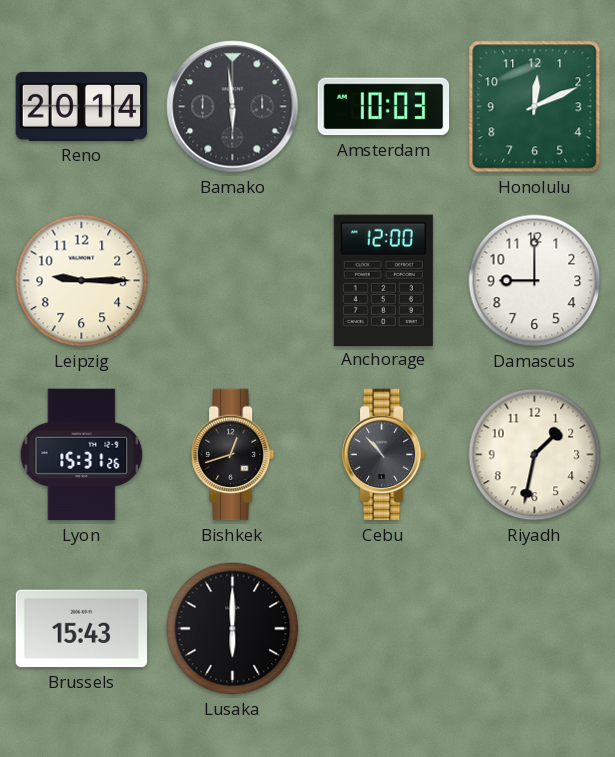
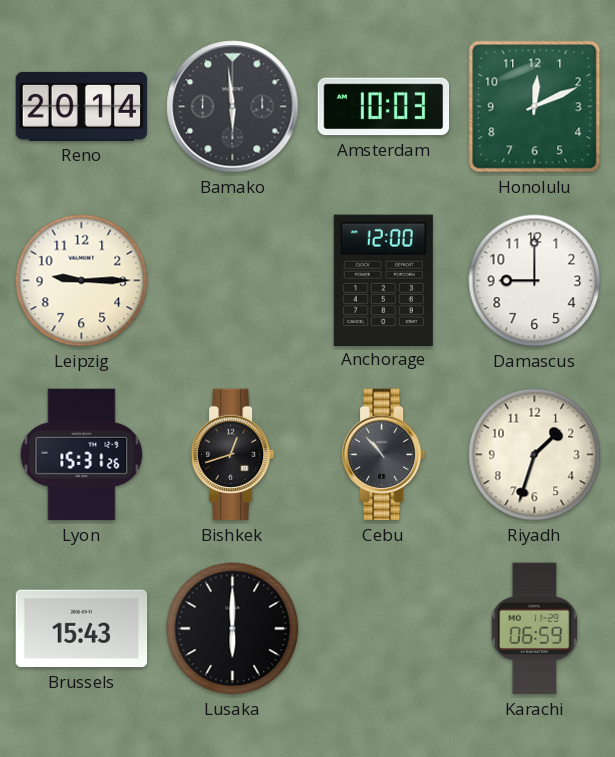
Riyadh: 1:32 -> 1:33
Karachi: none -> 06:59
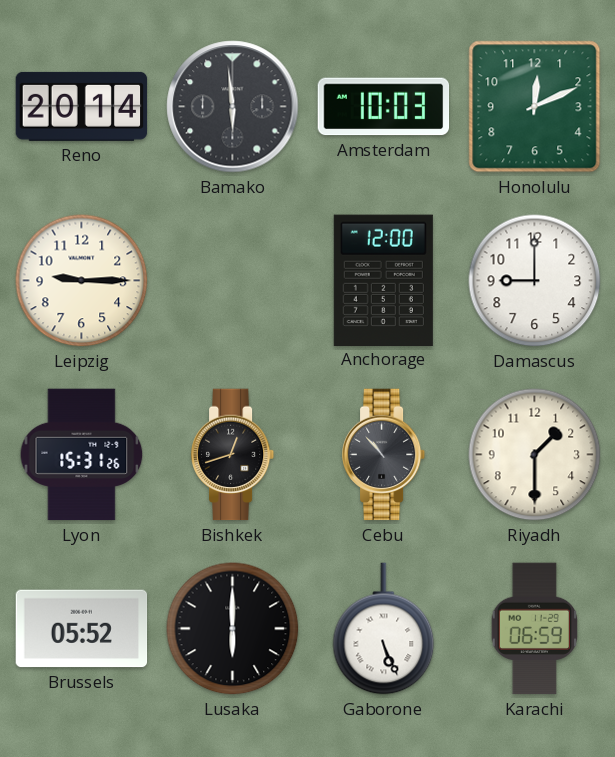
Riyadh: 1:33 -> 1:30
Brussels: 15:43 -> 05:52
Gaborone: none -> 5:26
